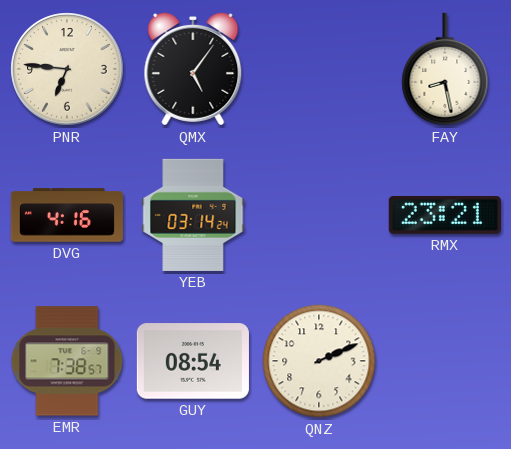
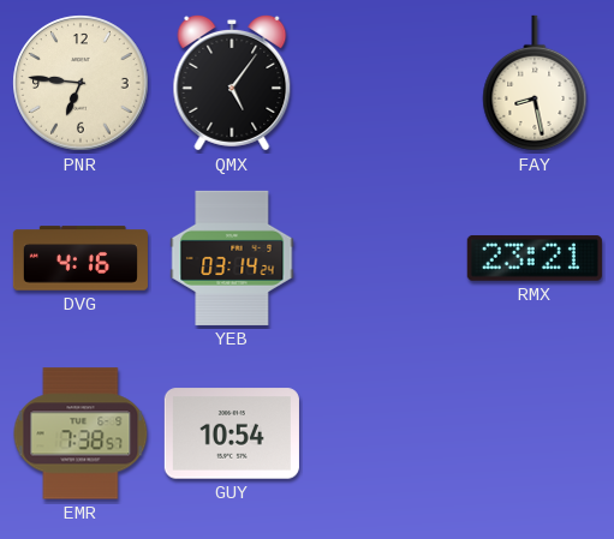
GUY: 08:54 -> 10:54
QNZ: 2:11 -> none
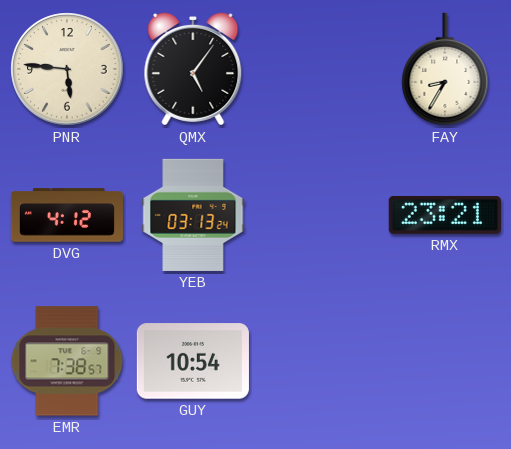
PNR: 6:46 -> 5:46
FAY: 8:28 -> 8:35
DVG: 4:16 -> 4:12
YEB: 03:14 -> 03:13
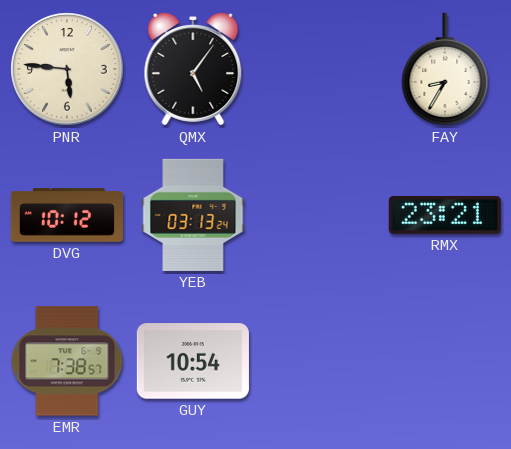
DVG: 4:12 -> 10:12
